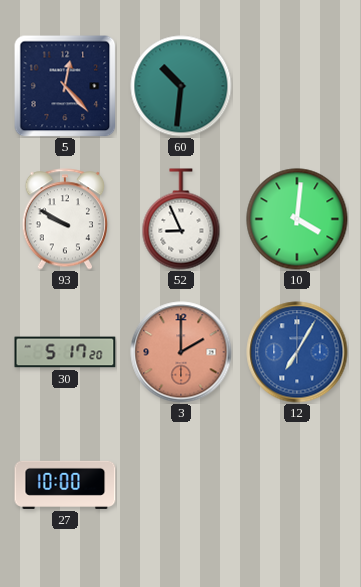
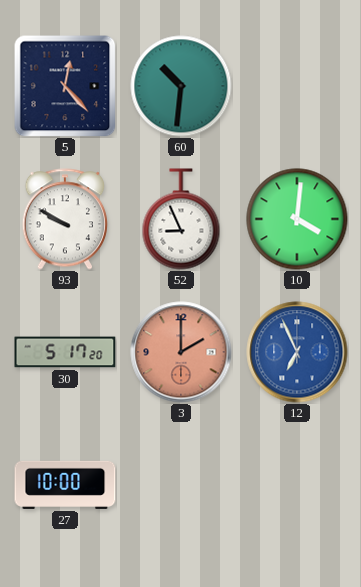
12: 7:05 -> 6:56
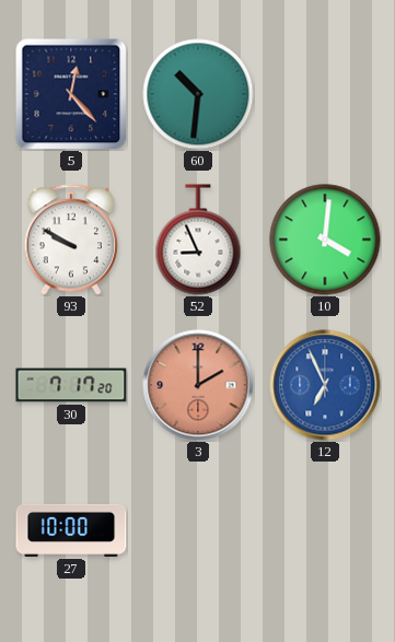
30: 5:17 -> 7:17
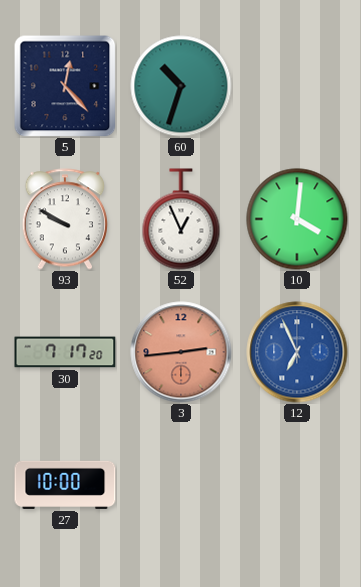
60: 10:31 -> 10:33
52: 8:56 -> 12:56
3: 2:00 -> 2:44
